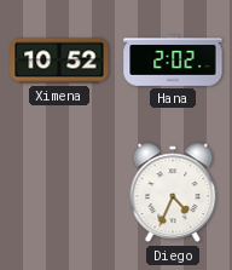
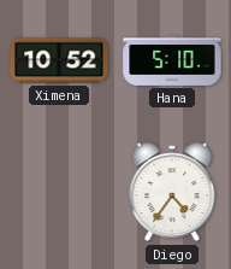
Hana: 2:02 -> 5:10
Diego: 4:34 -> 4:36
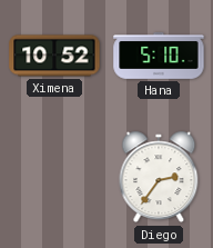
Diego: 4:36 -> 2:36
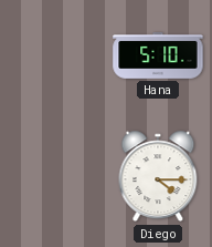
Ximena: 10:52 -> none
Diego: 2:36 -> 4:15
